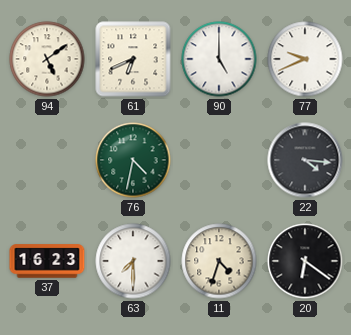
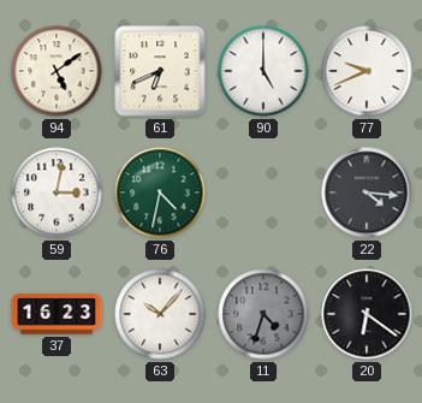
59: none -> 3:02
63: 7:30 -> 10:07
11 dial: cream -> grey
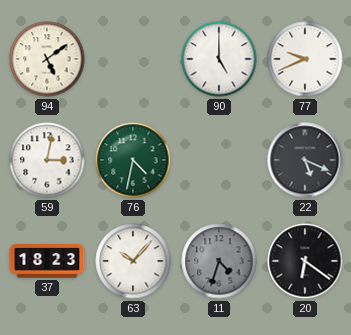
61: 6:41 -> none
22: 4:16 -> 5:19
37: 16:23 -> 18:23
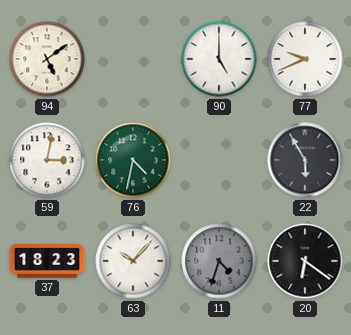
22: 5:19 -> 5:55
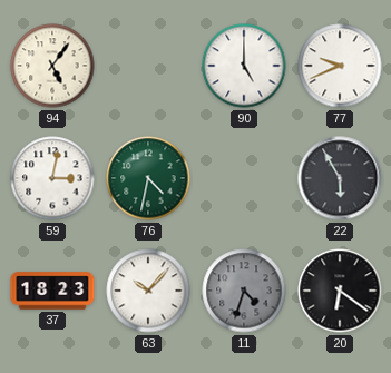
94: 5:09 -> 5:06
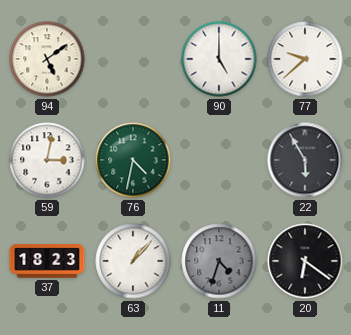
94: 5:06 -> 5:09
77: 9:41 -> 9:38
63: 10:07 -> 1:07
